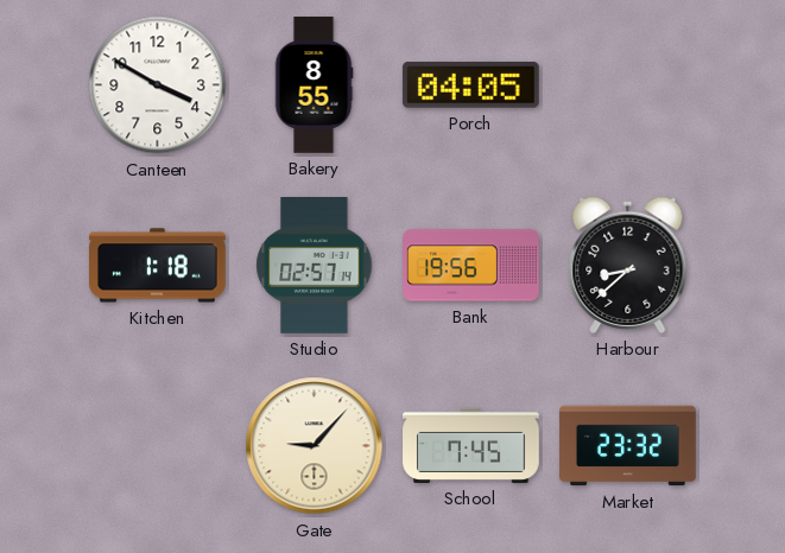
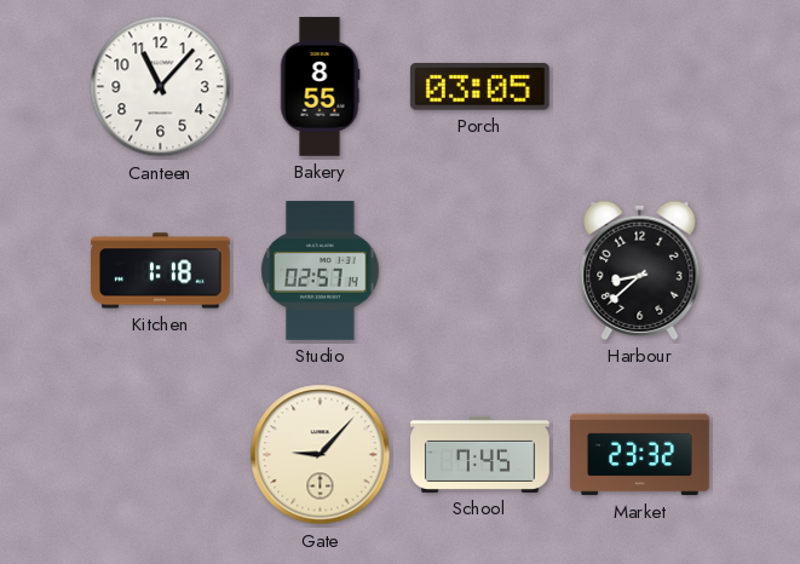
Canteen: 3:50 -> 11:07
Porch: 04:05 -> 03:05
Bank: 19:56 -> none
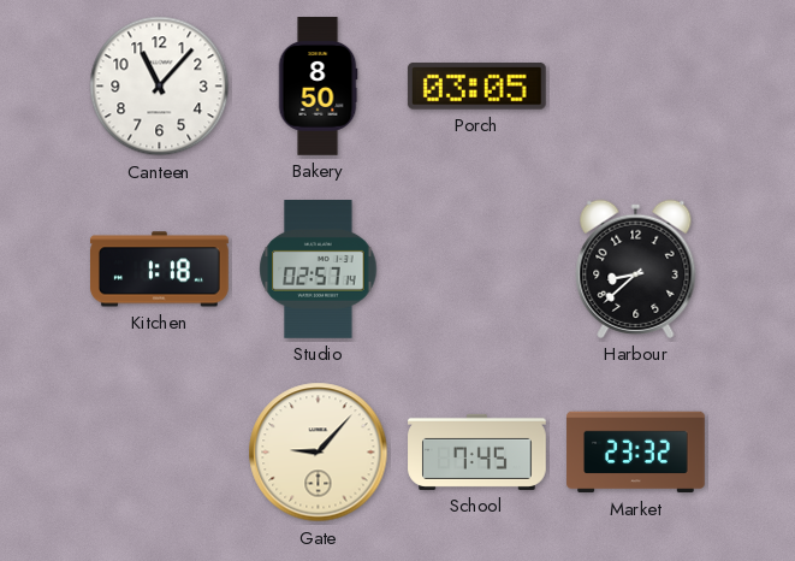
Bakery: 8:55 -> 8:50
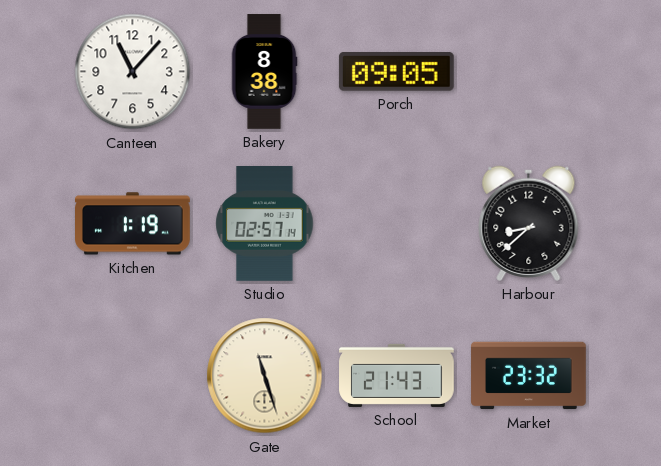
Bakery: 8:50 -> 8:38
Porch: 03:05 -> 09:05
Kitchen: 1:18 -> 1:19
Gate: 9:07 -> 11:27
School: 7:45 -> 21:43
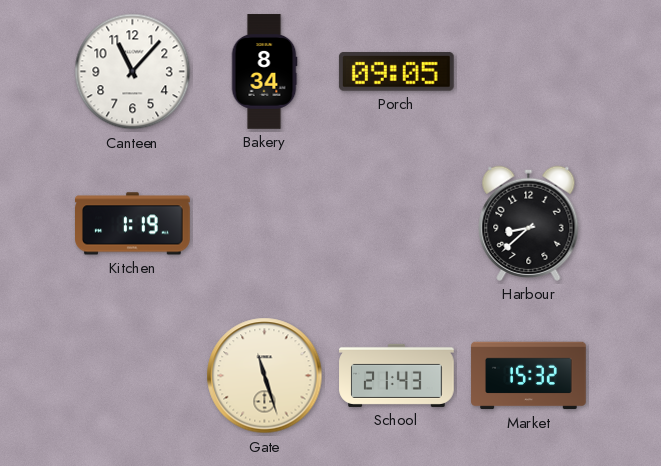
Bakery: 8:38 -> 8:34
Studio: 02:57 -> none
Market: 23:32 -> 15:32
